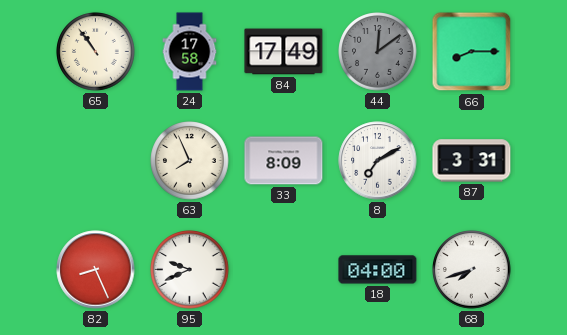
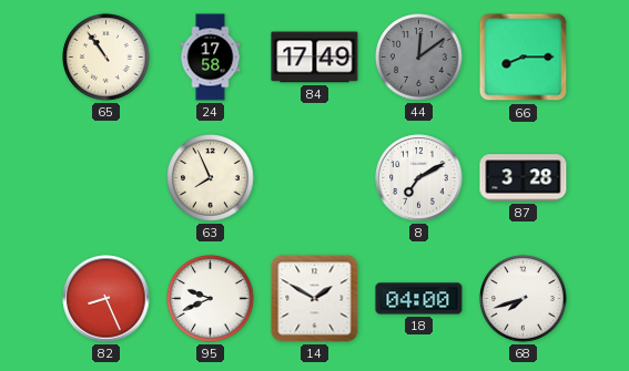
33: 8:09 -> none
87: 3:31 -> 3:28
14: none -> 1:50
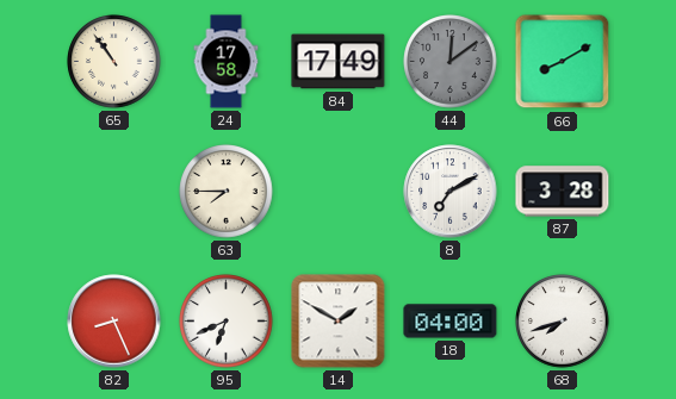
66: 8:15 -> 8:10
63: 7:56 -> 7:45
95: 9:41 -> 6:41
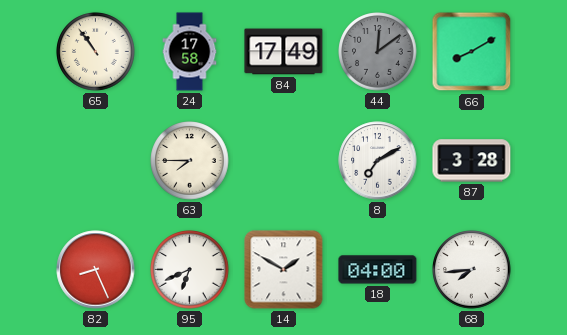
68: 7:42 -> 7:44
